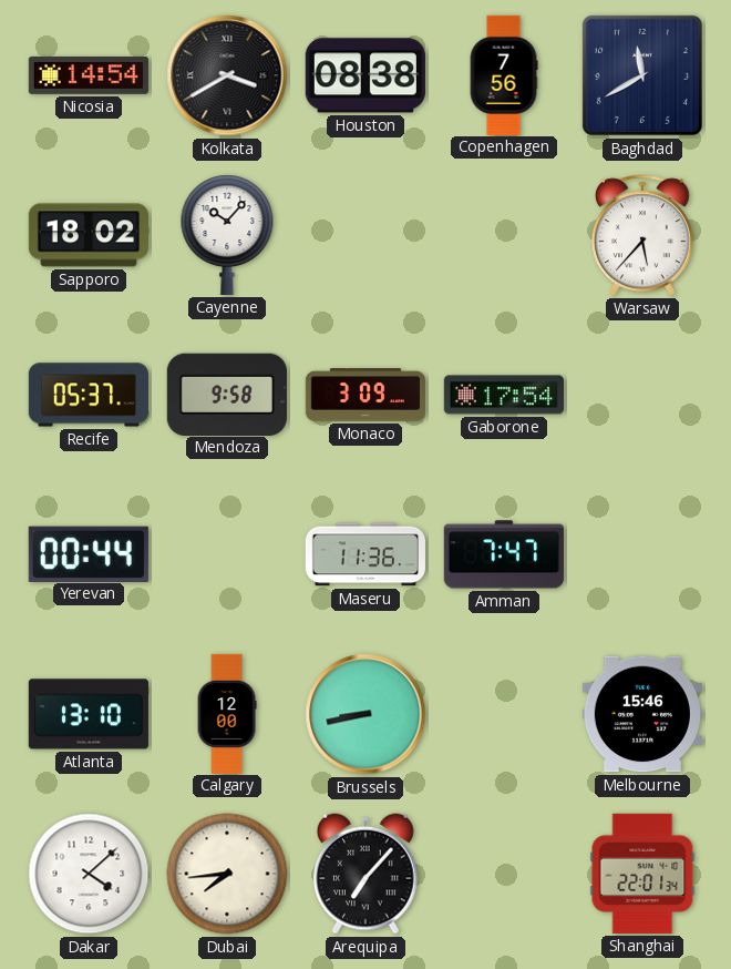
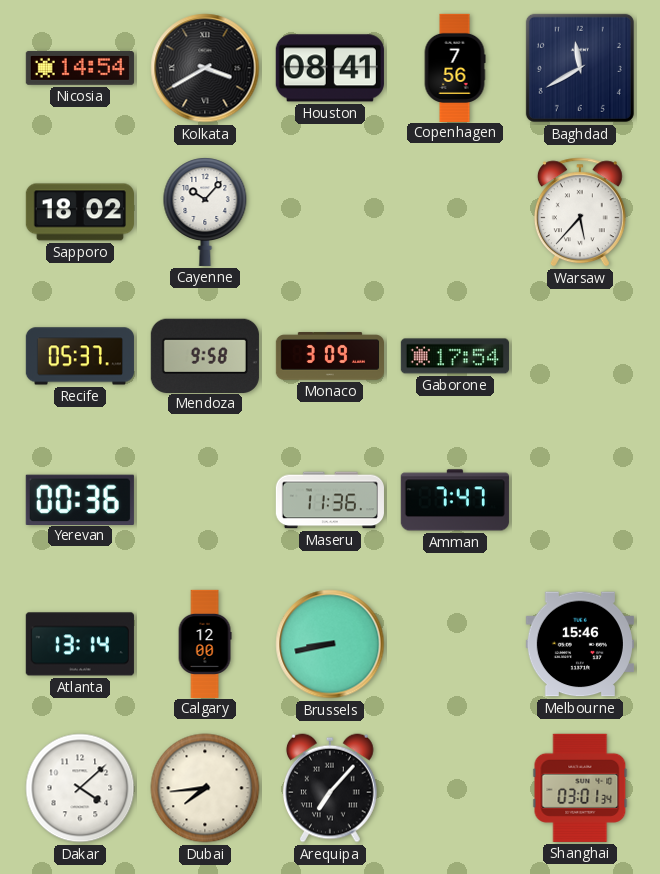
Houston: 08:38 -> 08:41
Yerevan: 00:44 -> 00:36
Atlanta: 13:10 -> 13:14
Shanghai: 22:01 -> 03:01
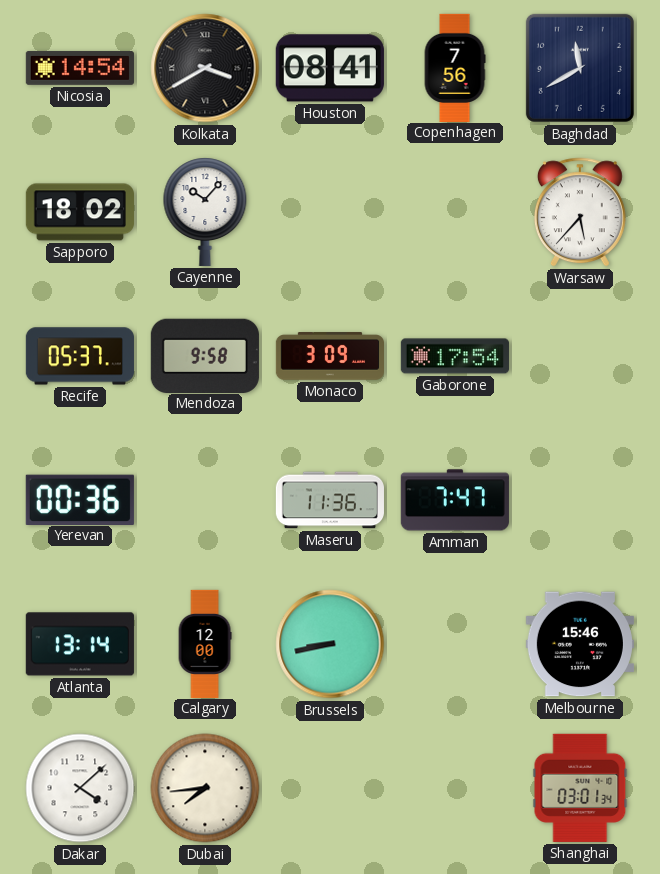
Arequipa: 7:07 -> none
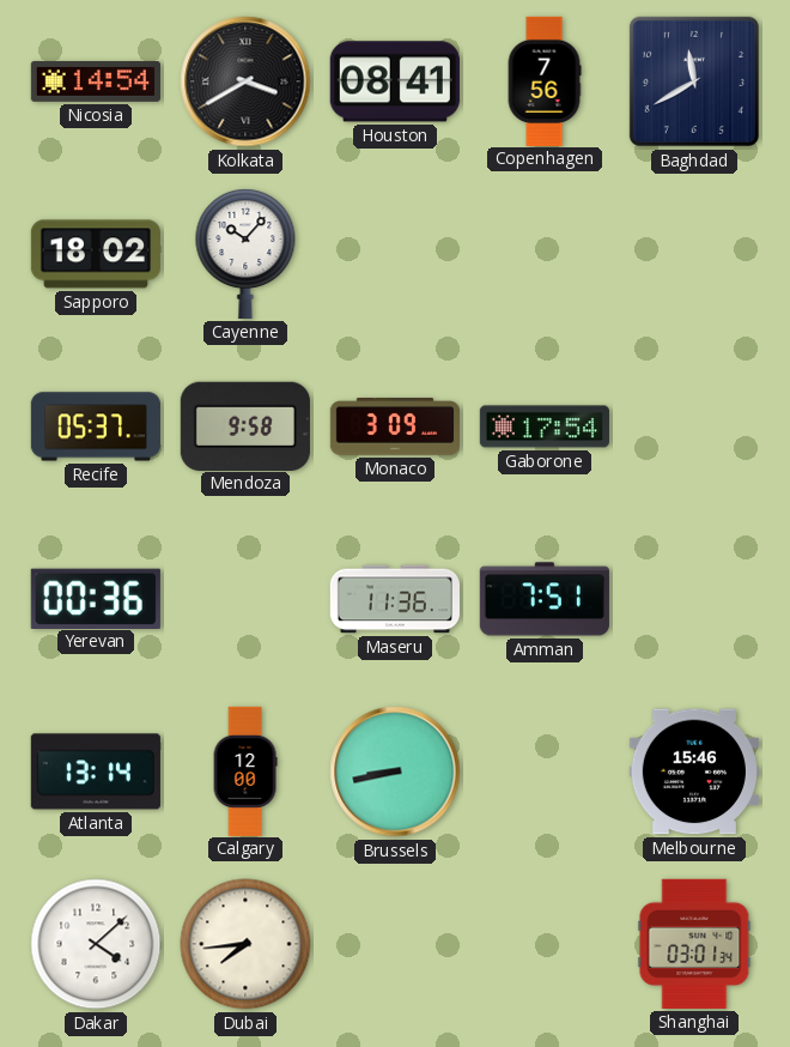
Warsaw: 5:37 -> none
Amman: 7:47 -> 7:51
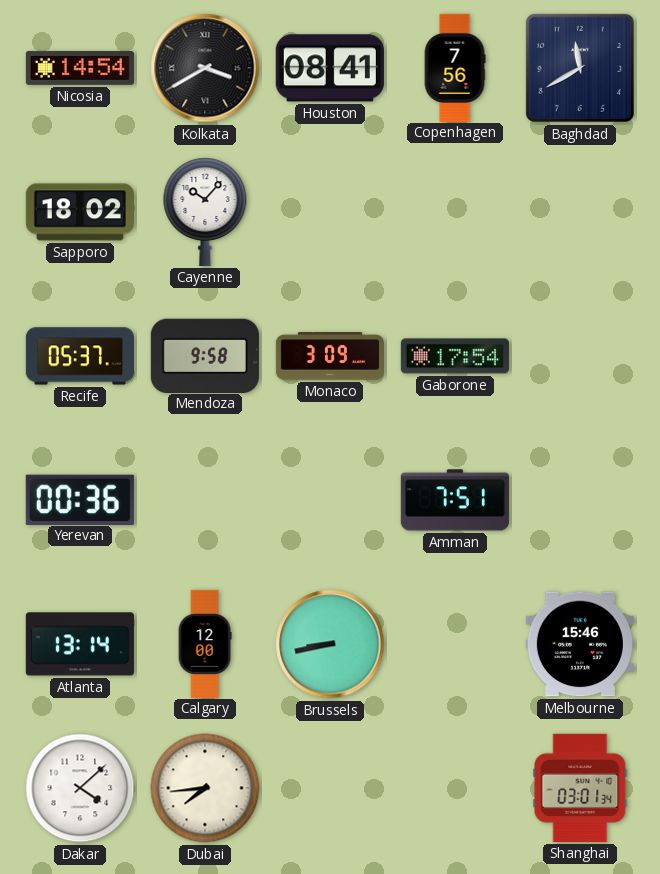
Maseru: 11:36 -> none
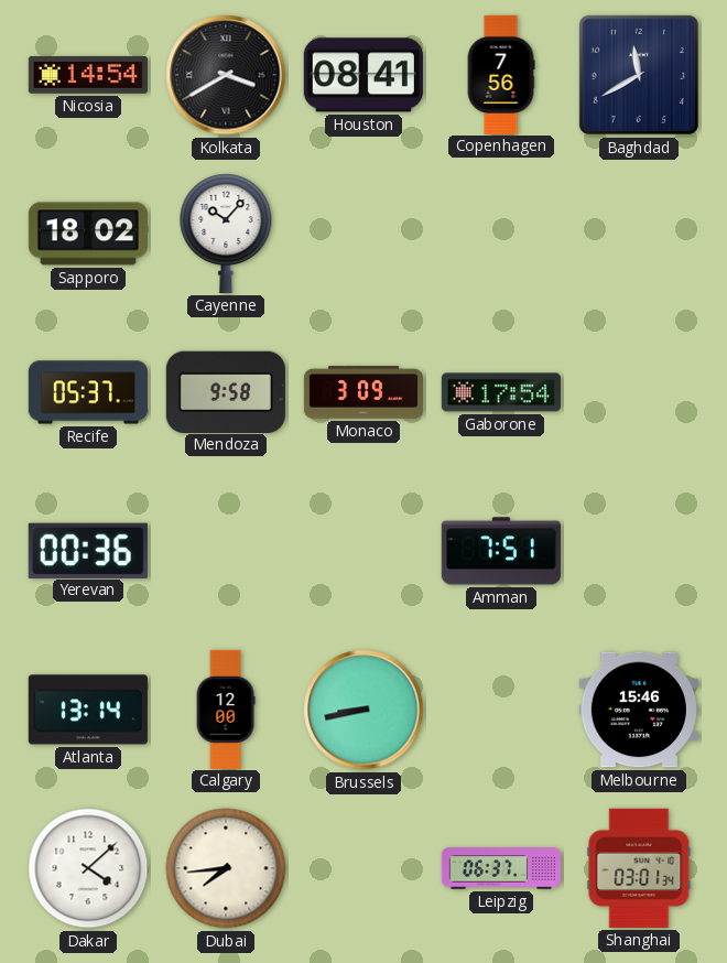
Leipzig: none -> 06:37
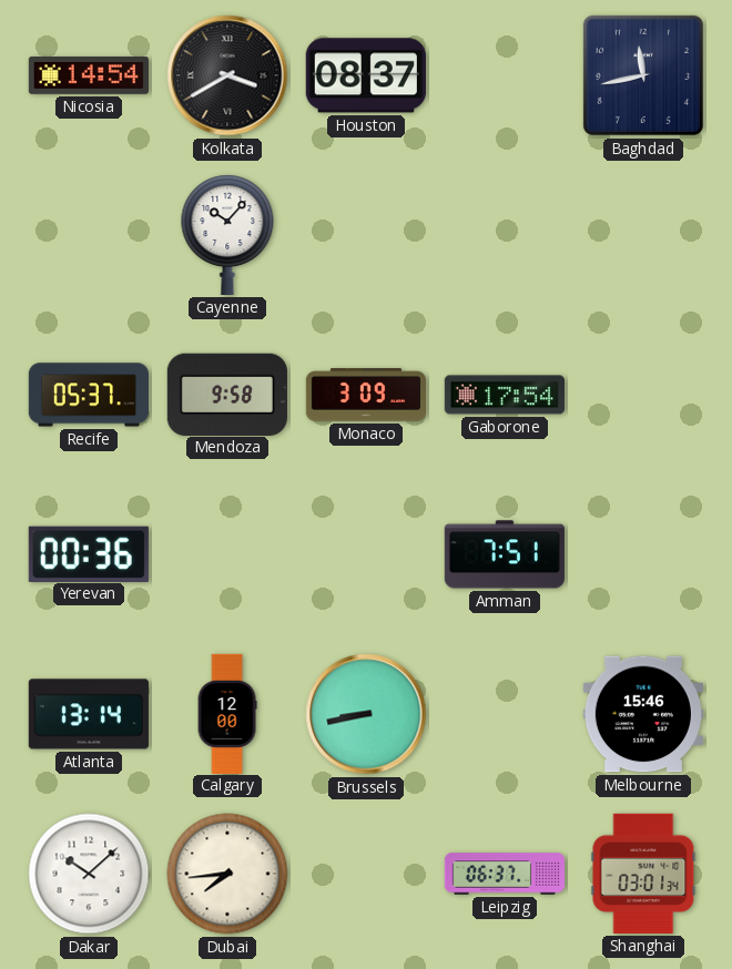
Houston: 08:41 -> 08:37
Copenhagen: 7:56 -> none
Baghdad: 11:40 -> 11:43
Sapporo: 18:02 -> none
Dakar: 4:08 -> 10:08
